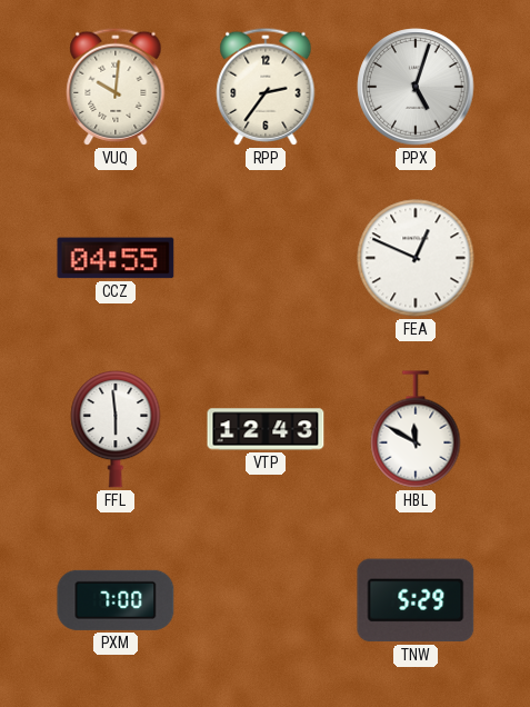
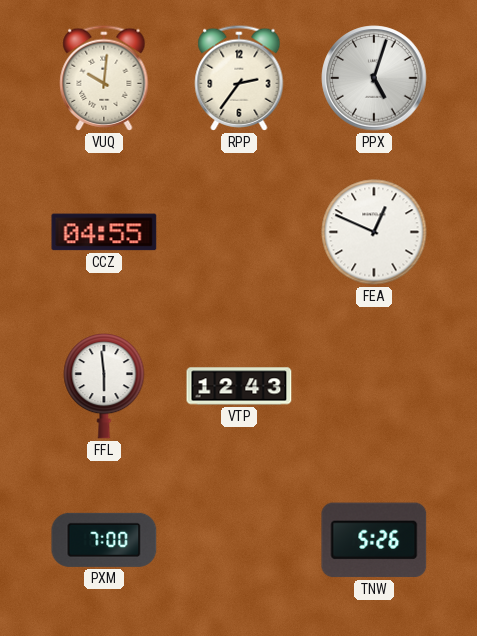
HBL: 11:50 -> none
TNW: 5:29 -> 5:26
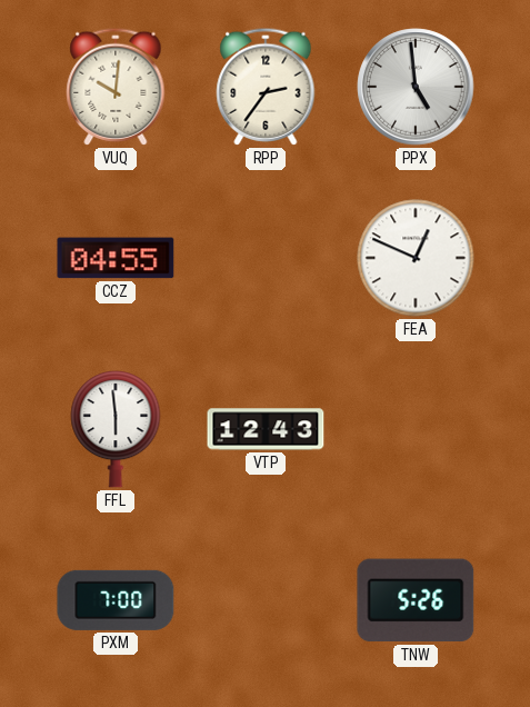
PPX: 5:03 -> 4:59
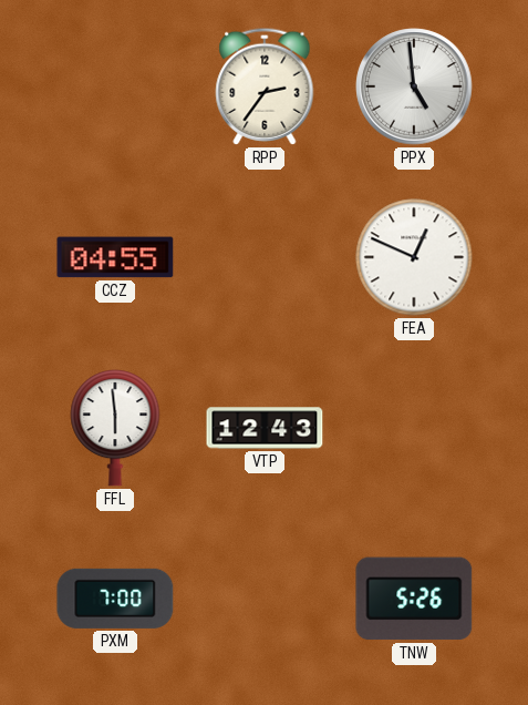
VUQ: 10:01 -> none
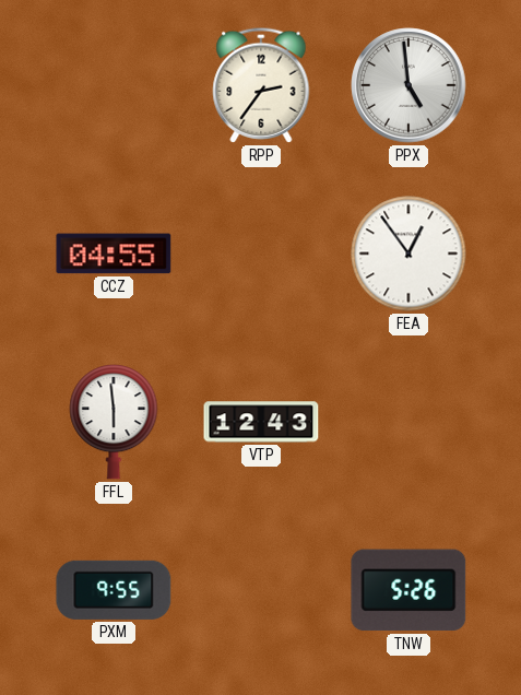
FEA: 12:49 -> 12:54
PXM: 7:00 -> 9:55
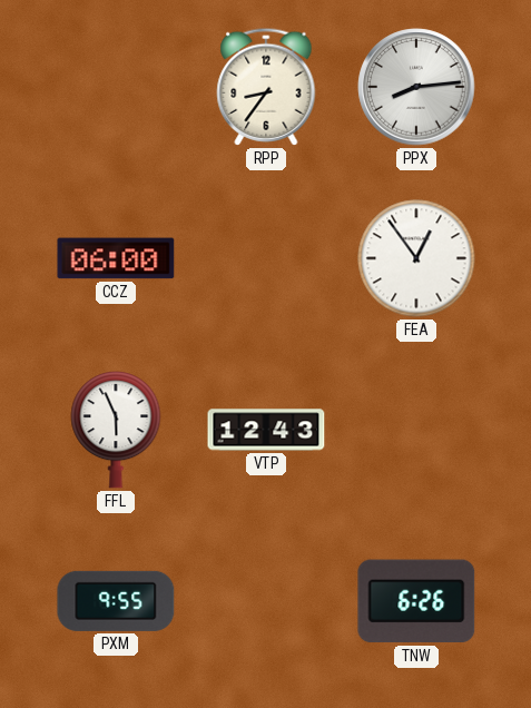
RPP: 2:36 -> 8:36
PPX: 4:59 -> 8:14
CCZ: 04:55 -> 06:00
FFL: 5:59 -> 5:56
TNW: 5:26 -> 6:26
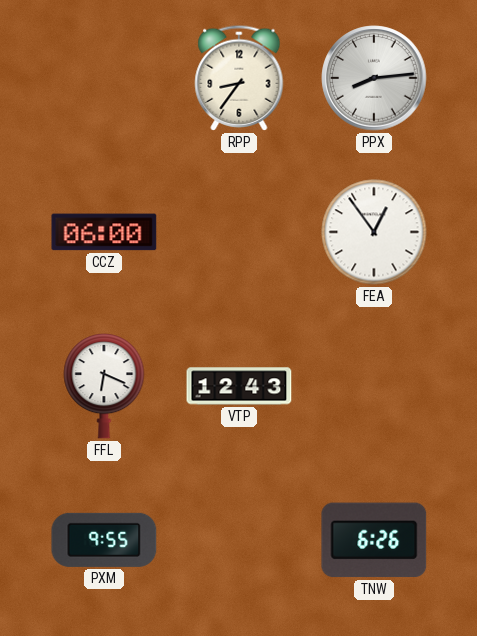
FFL: 5:56 -> 6:19
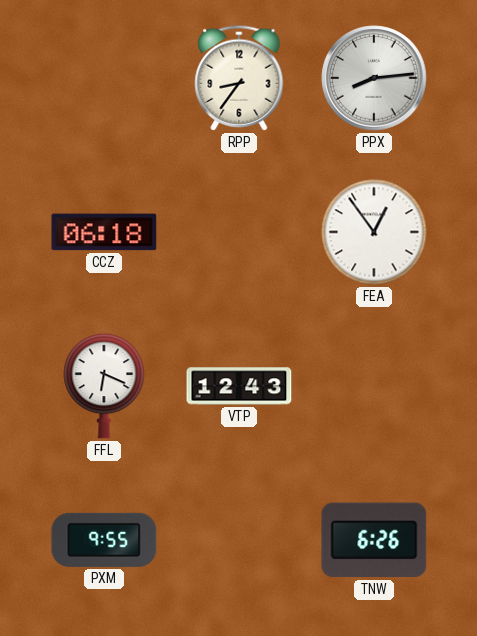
CCZ: 06:00 -> 06:18
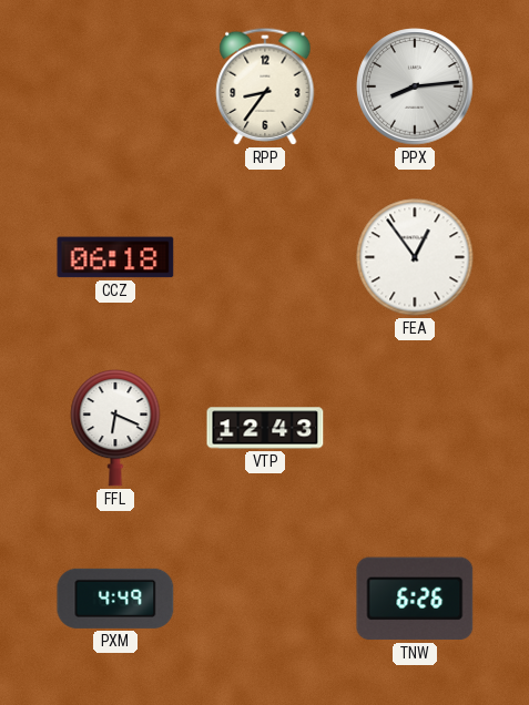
PXM: 9:55 -> 4:49
